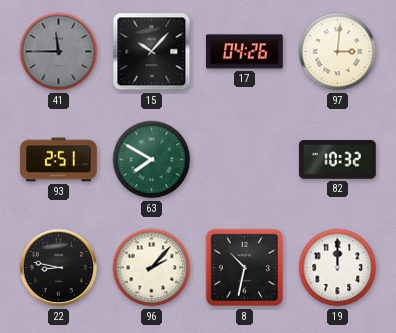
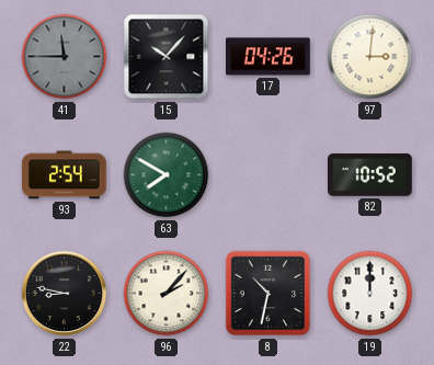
93: 2:51 -> 2:54
82: 10:32 -> 10:52
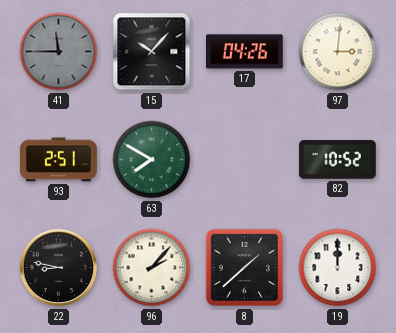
93: 2:54 -> 2:51
8: 10:32 -> 1:38
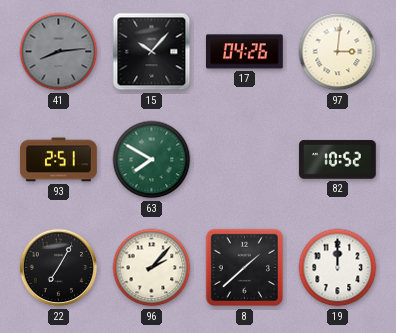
41: 11:45 -> 8:14
22: 8:47 -> 7:05
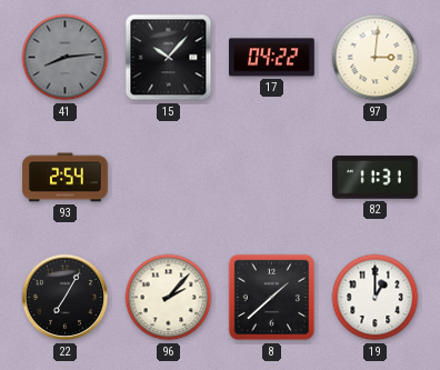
17: 04:26 -> 04:22
93: 2:51 -> 2:54
63: 7:50 -> none
82: 10:52 -> 11:31
19: 12:00 -> 1:00
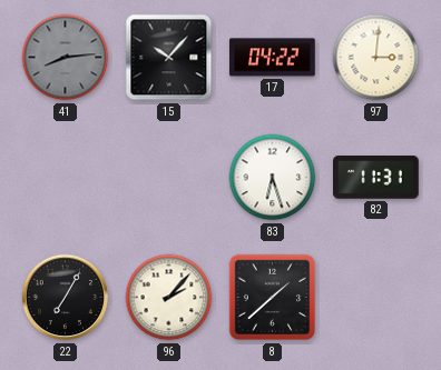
93: 2:54 -> none
83: none -> 6:27
19: 1:00 -> none
